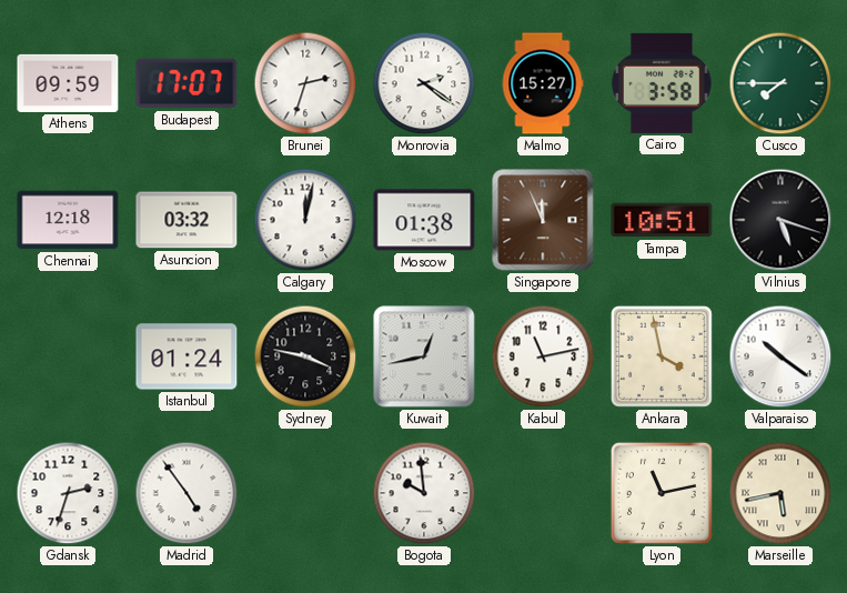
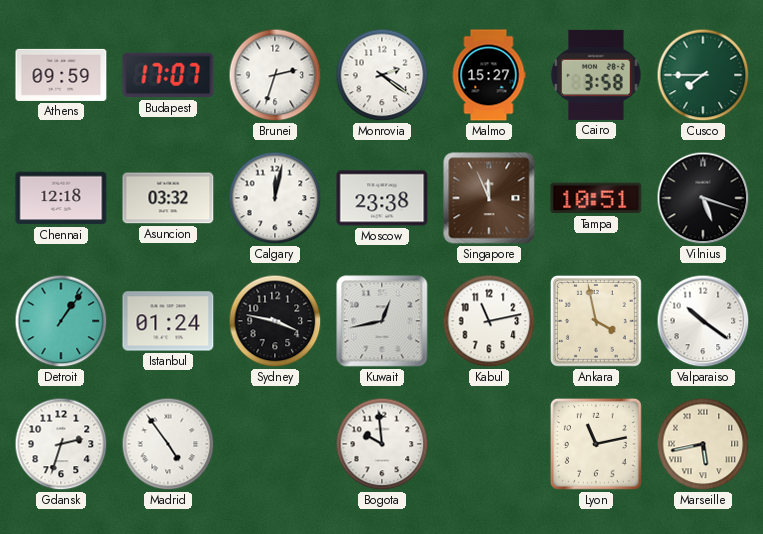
Moscow: 01:38 -> 23:38
Detroit: none -> 1:06
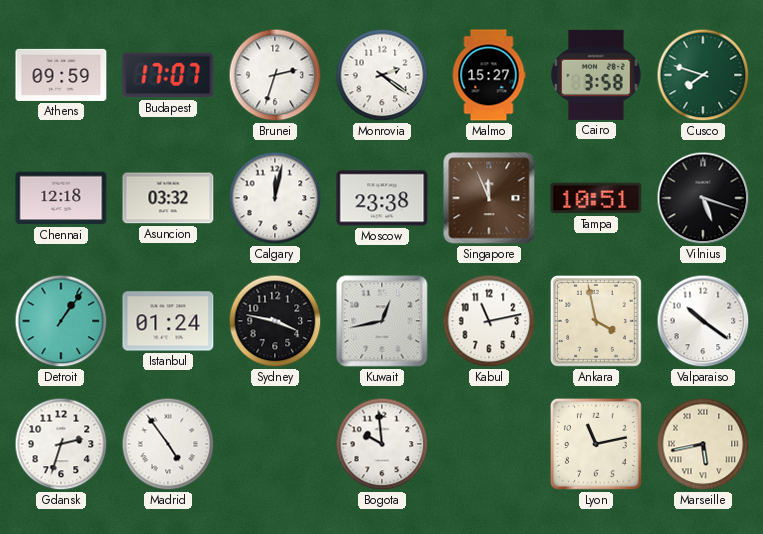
Cusco: 7:45 -> 7:48
